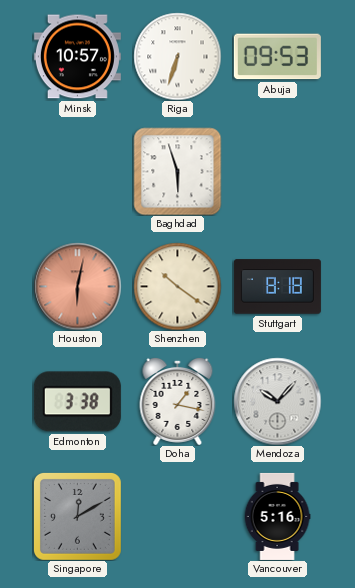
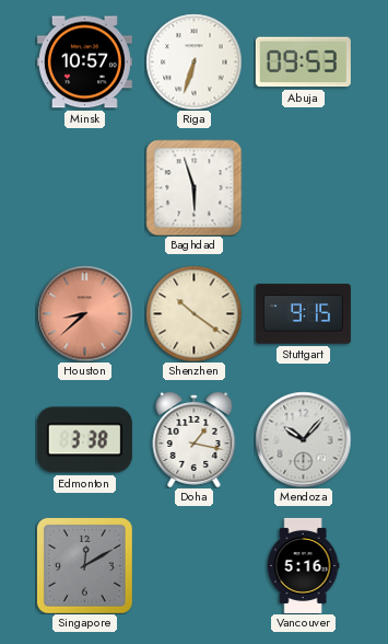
Houston: 6:02 -> 8:38
Stuttgart: 8:18 -> 9:15
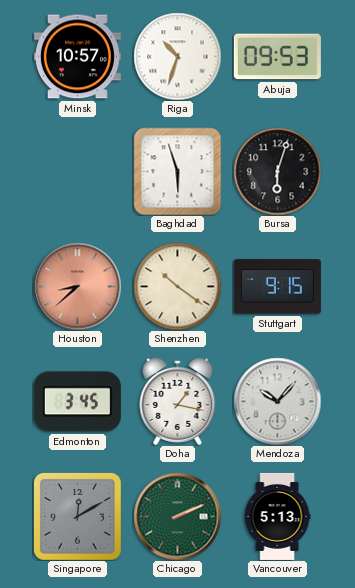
Riga: 6:33 -> 10:33
Bursa: none -> 6:03
Edmonton: 3:38 -> 3:45
Chicago: none -> 2:11
Vancouver: 5:16 -> 5:13
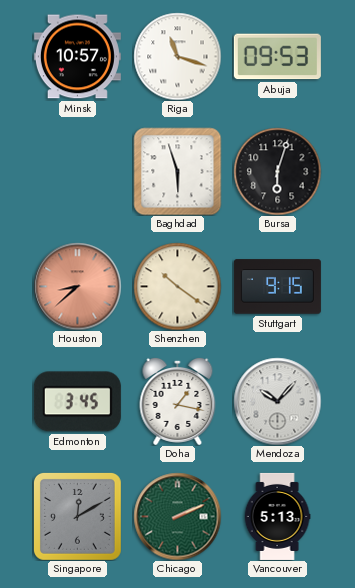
Riga: 10:33 -> 11:18
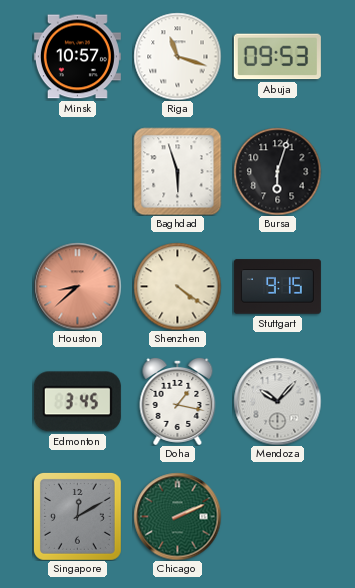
Shenzhen: 10:21 -> 4:21
Vancouver: 5:13 -> none
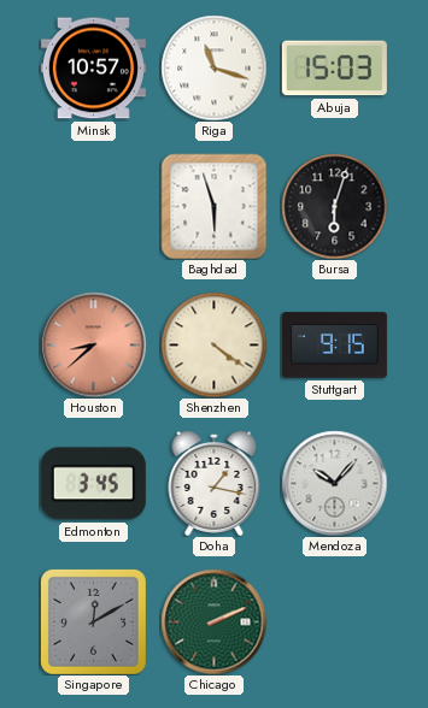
Abuja: 09:53 -> 15:03
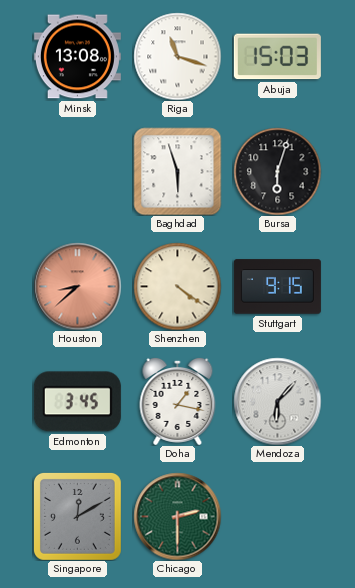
Minsk: 10:57 -> 13:08
Mendoza: 10:07 -> 6:07
Chicago: 2:11 -> 2:30
